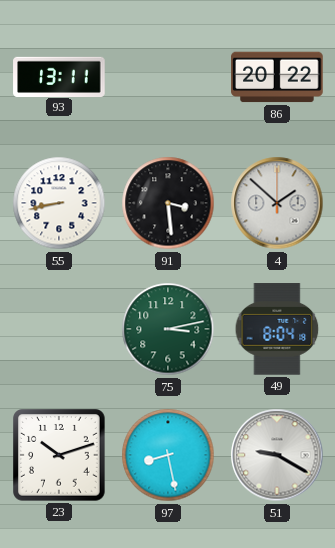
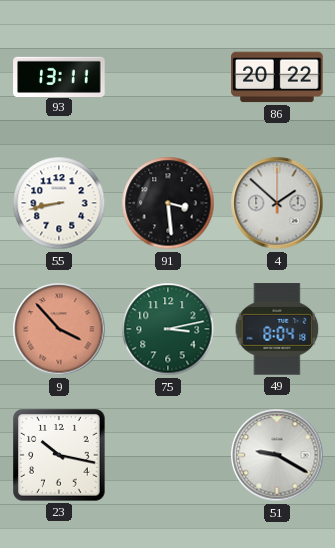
9: none -> 3:53
23: 10:12 -> 10:17
97: 8:28 -> none
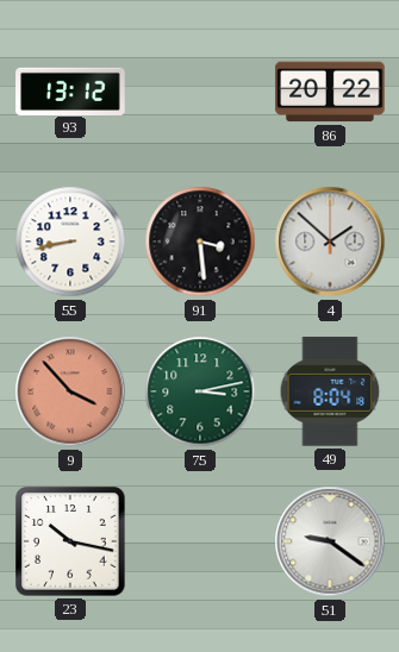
93: 13:11 -> 13:12
51: 9:20 -> 9:21
